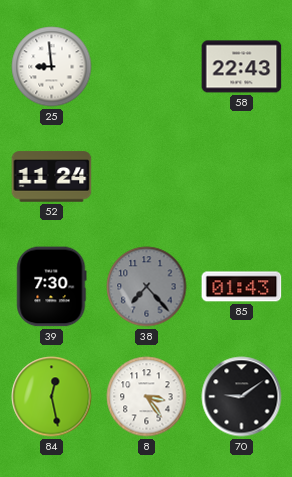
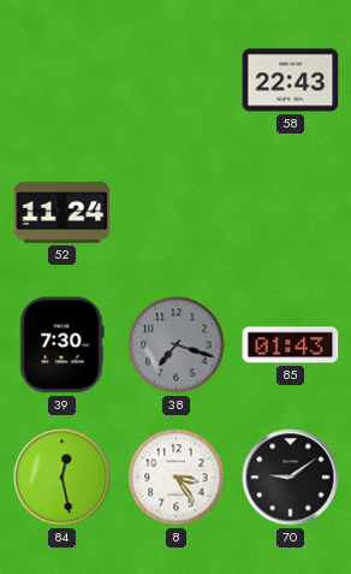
25: 8:59 -> none
38: 7:23 -> 7:18
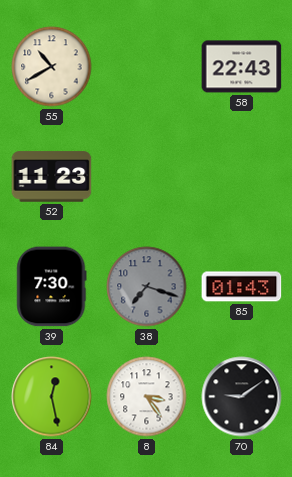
55: none -> 10:40
52: 11:24 -> 11:23
